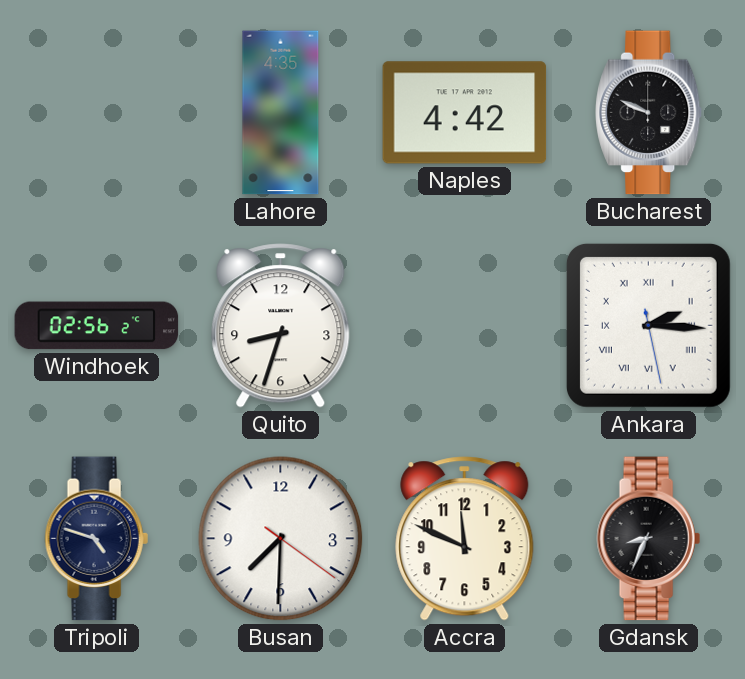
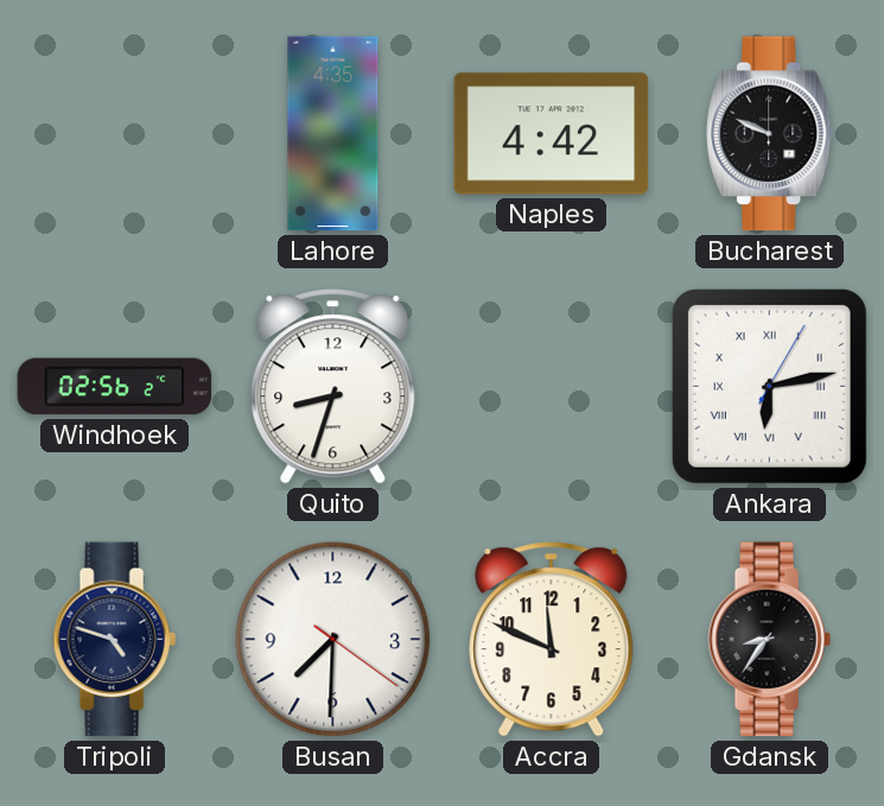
Ankara: 2:15 -> 6:13
Gdansk: 8:34 -> 8:36
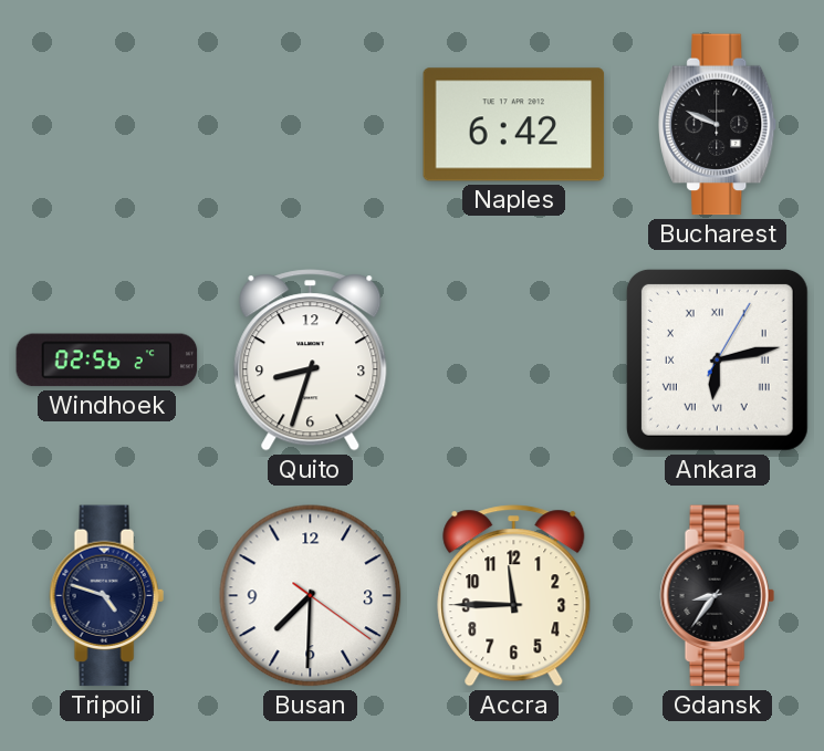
Lahore: 4:35 -> none
Naples: 4:42 -> 6:42
Accra: 11:49 -> 11:45
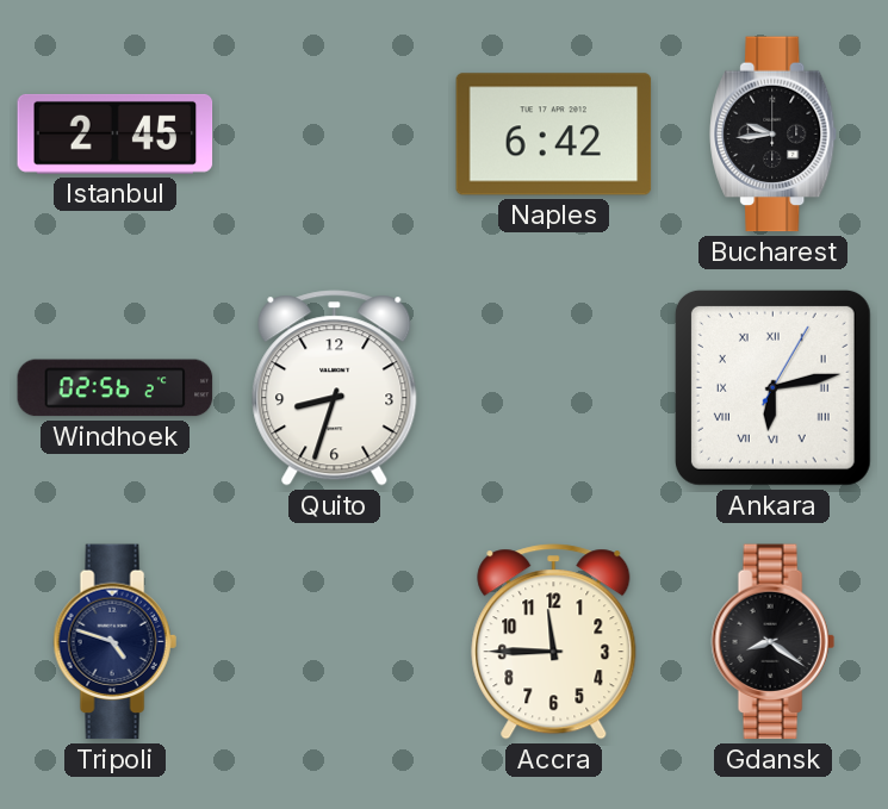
Istanbul: none -> 2:45
Bucharest: 9:49 -> 9:44
Busan: 7:30 -> none
Gdansk: 8:36 -> 8:21
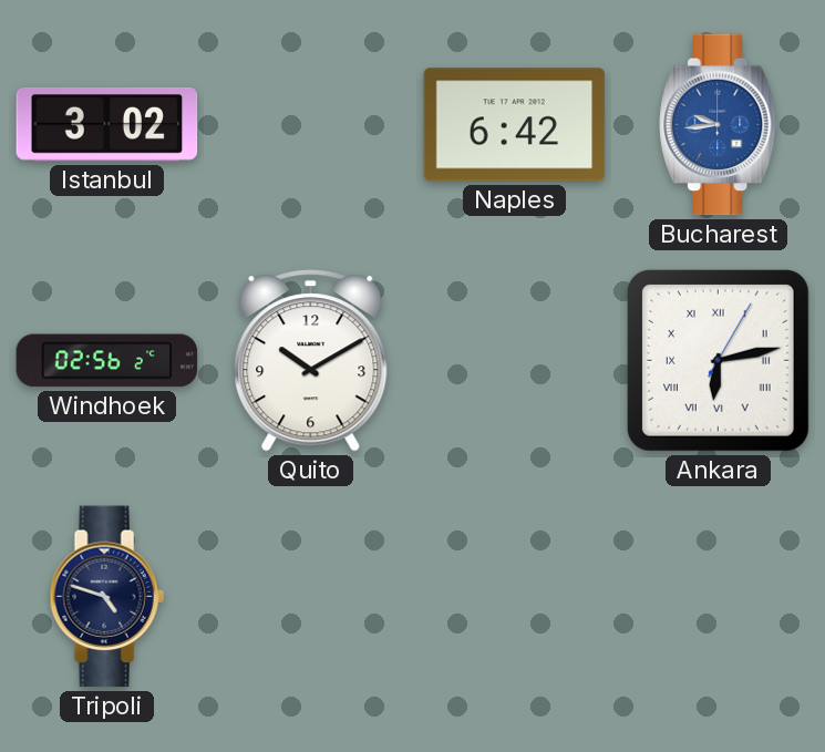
Istanbul: 2:45 -> 3:02
Bucharest dial: black -> blue
Quito: 8:33 -> 10:10
Accra: 11:45 -> none
Gdansk: 8:21 -> none
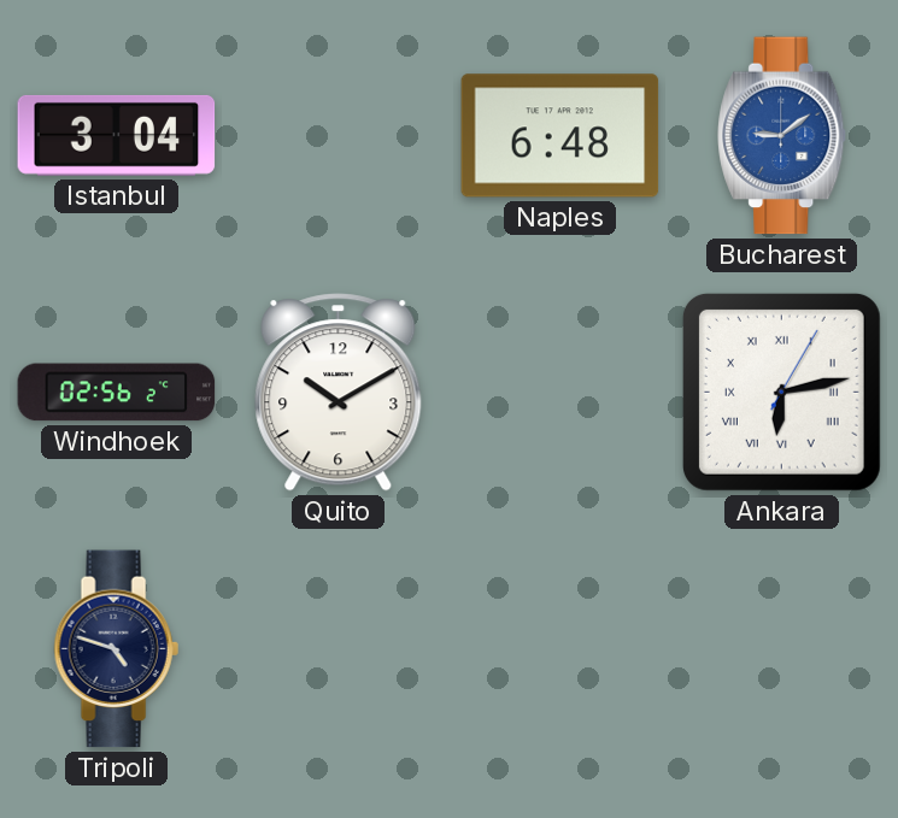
Istanbul: 3:02 -> 3:04
Naples: 6:42 -> 6:48
Bucharest: 9:44 -> 9:09
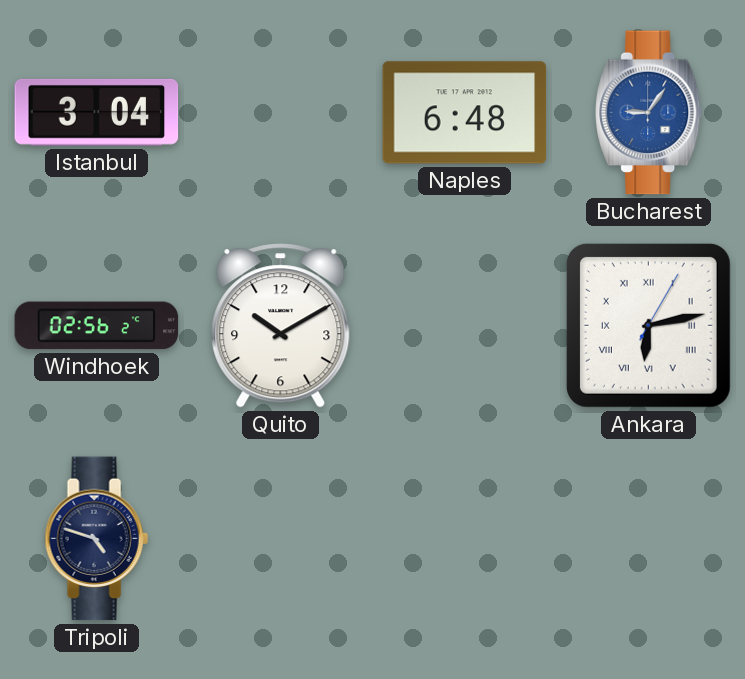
Bucharest: 9:09 -> 9:06
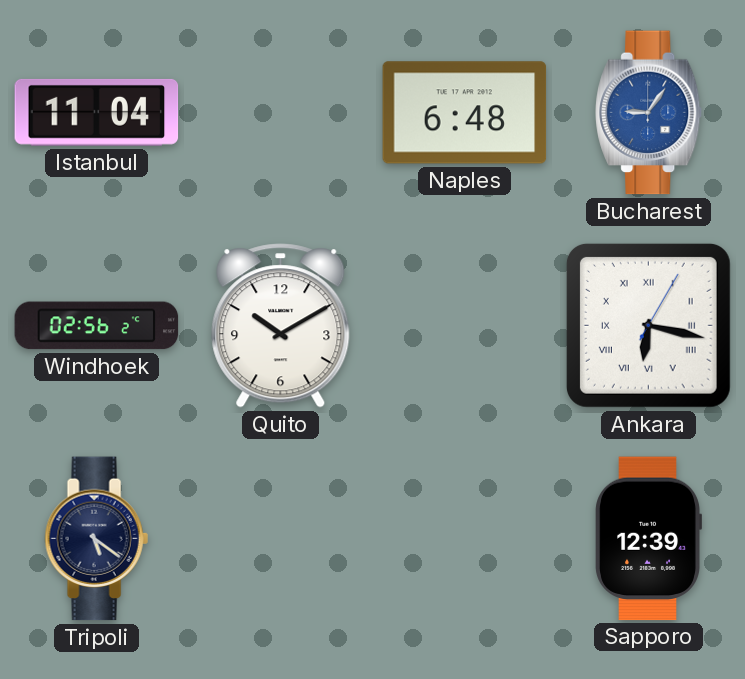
Istanbul: 3:04 -> 11:04
Ankara: 6:13 -> 6:17
Tripoli: 4:48 -> 5:21
Sapporo: none -> 12:39
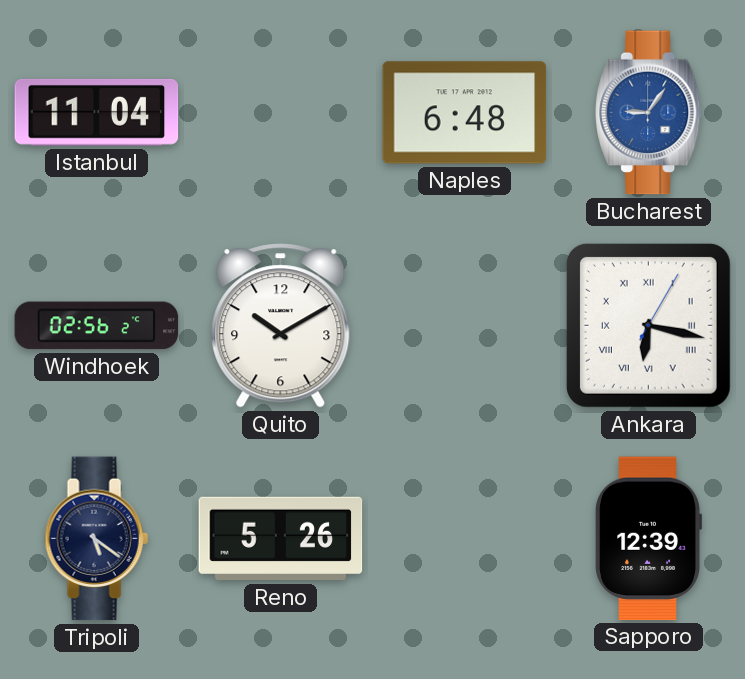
Reno: none -> 5:26
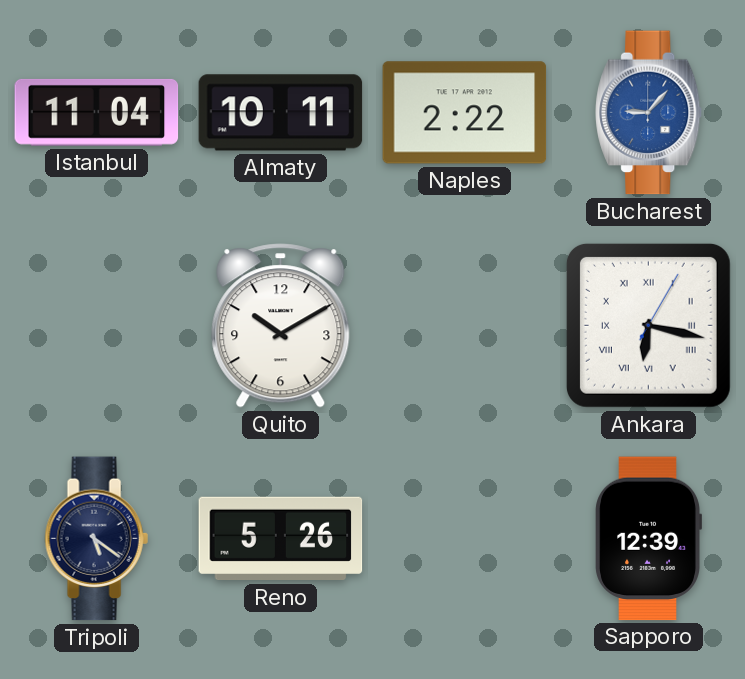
Almaty: none -> 10:11
Naples: 6:48 -> 2:22
Bucharest: 9:06 -> 9:07
Windhoek: 02:56 -> none
